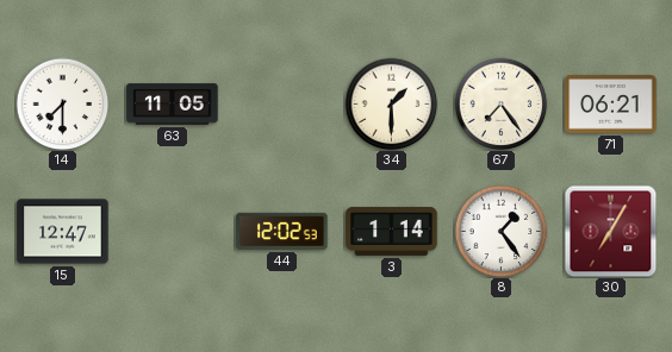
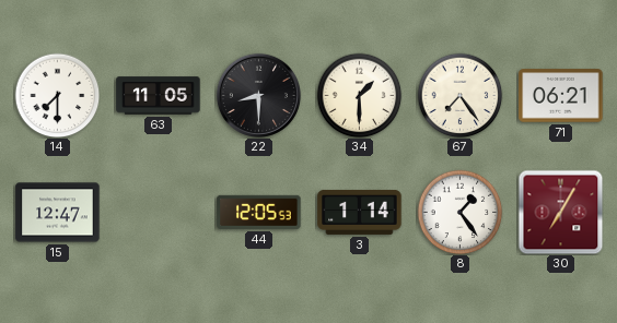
22: none -> 8:30
44: 12:02 -> 12:05
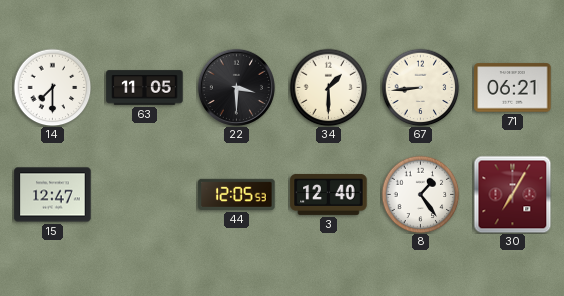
22: 8:30 -> 3:30
67: 7:24 -> 8:44
3: 1:14 -> 12:40
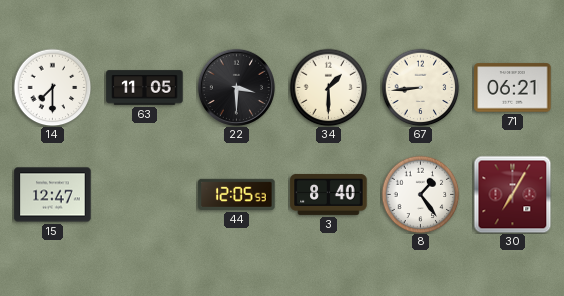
3: 12:40 -> 8:40
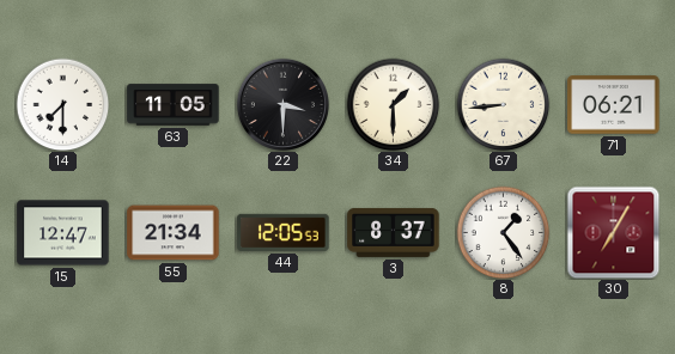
55: none -> 21:34
3: 8:40 -> 8:37
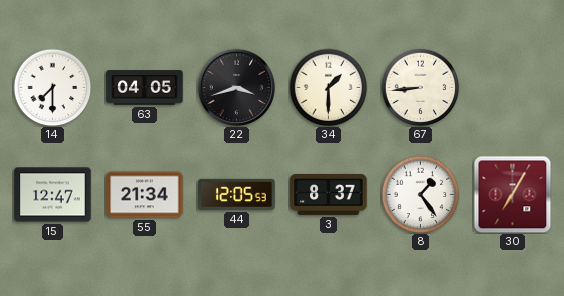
63: 11:05 -> 04:05
22: 3:30 -> 3:42
71: 06:21 -> none
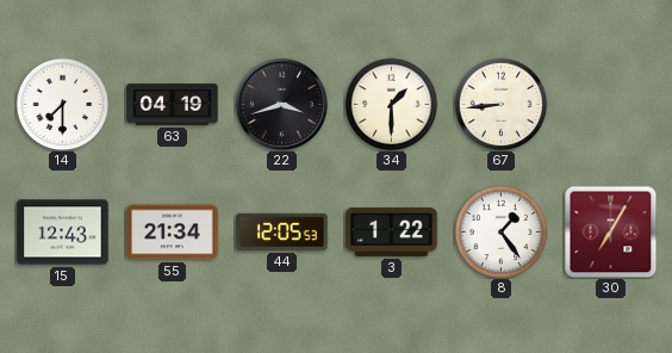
63: 04:05 -> 04:19
15: 12:47 -> 12:43
3: 8:37 -> 1:22
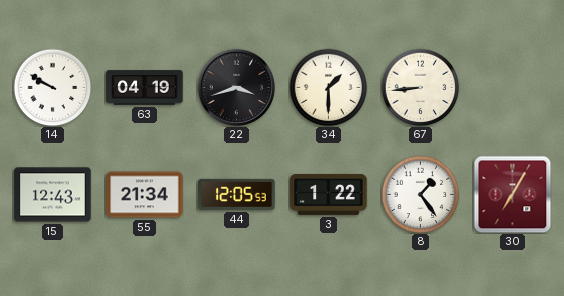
14: 7:30 -> 9:50
